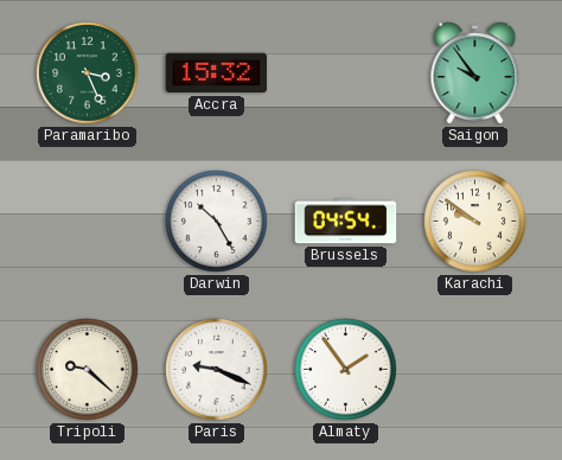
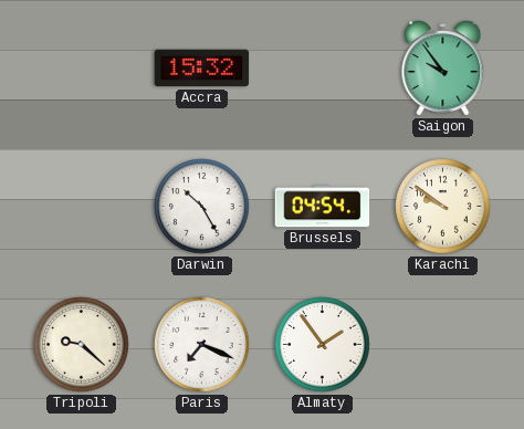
Paramaribo: 3:26 -> none
Paris: 9:19 -> 7:19
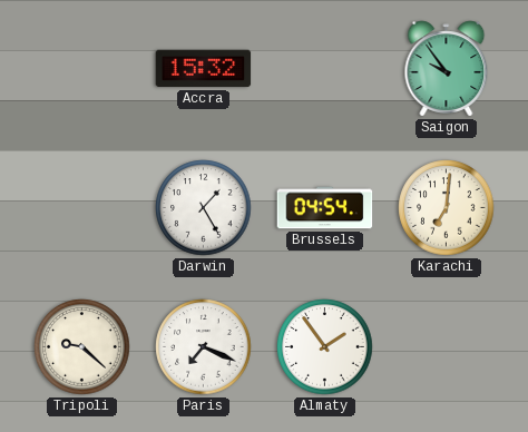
Darwin: 10:25 -> 1:25
Karachi: 9:51 -> 7:01
